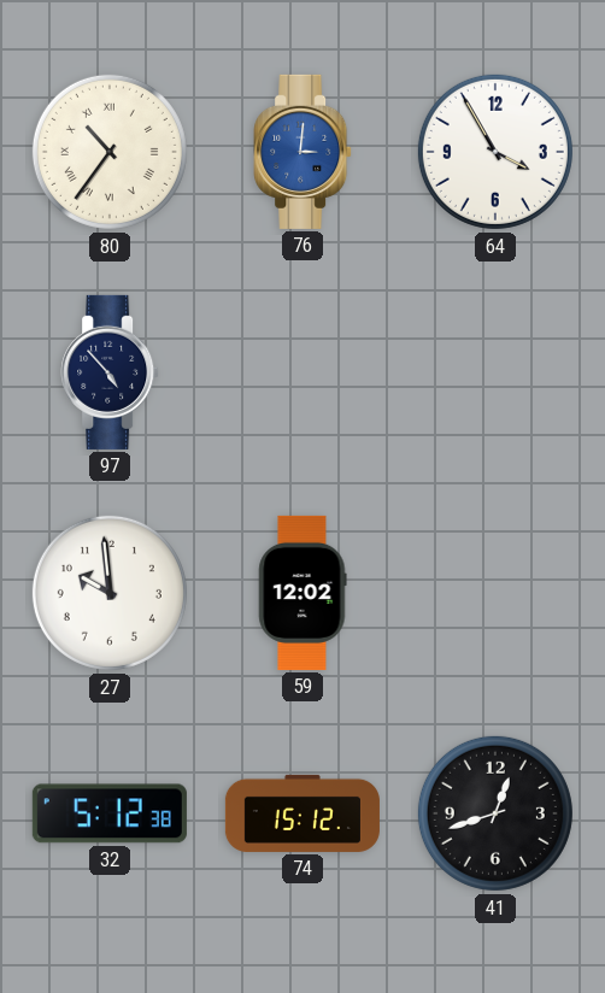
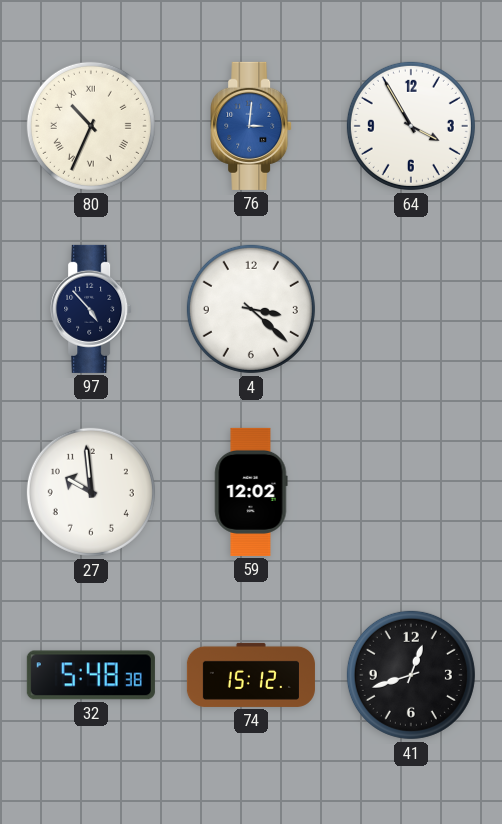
80: 10:36 -> 10:34
4: none -> 3:22
32: 5:12 -> 5:48
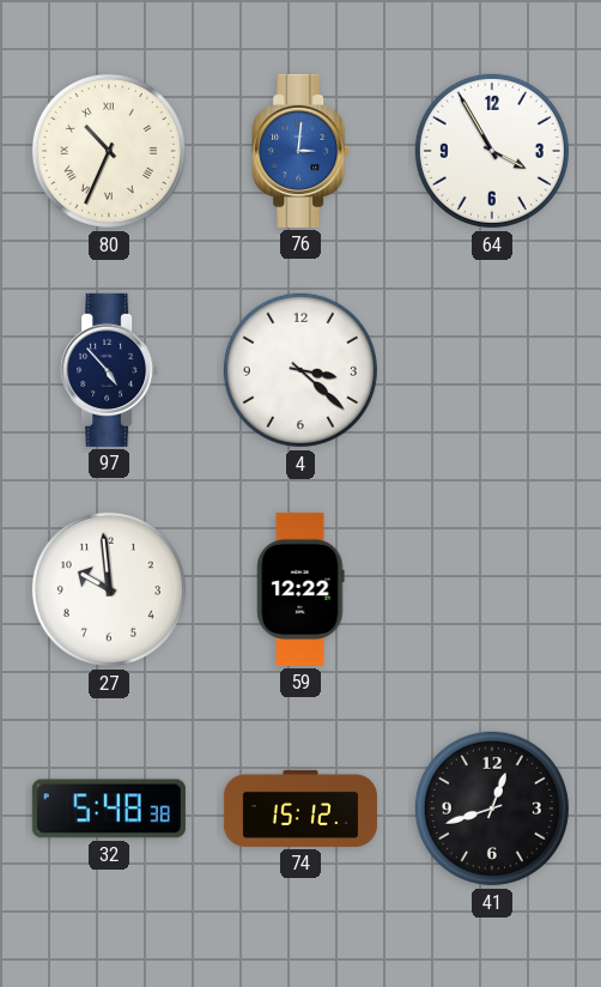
59: 12:02 -> 12:22
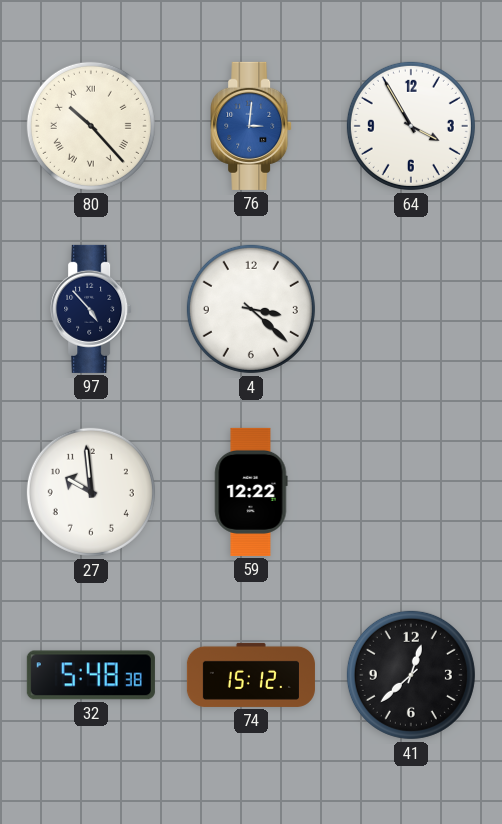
80: 10:34 -> 10:23
41: 12:42 -> 12:38
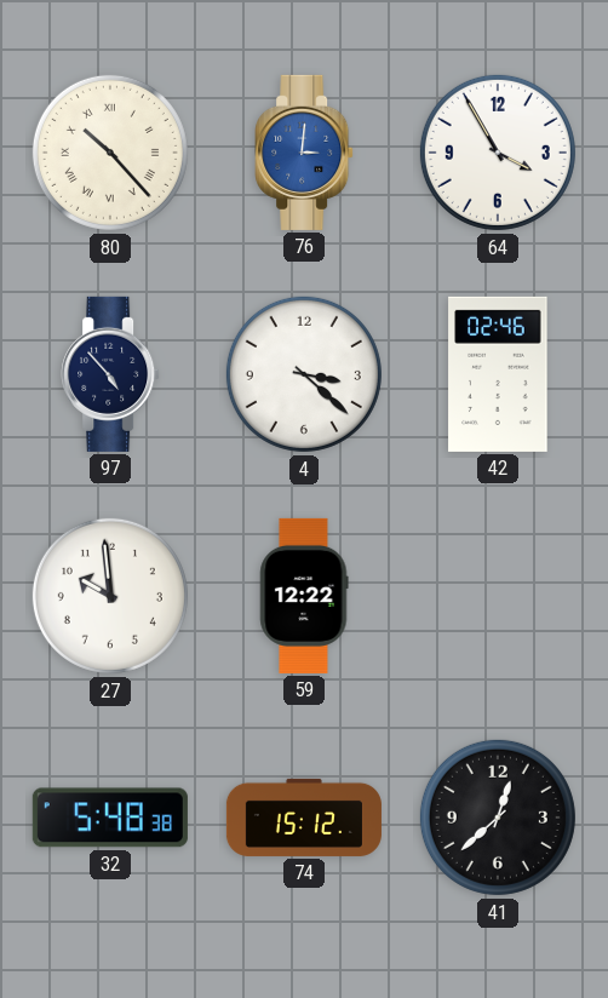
42: none -> 02:46
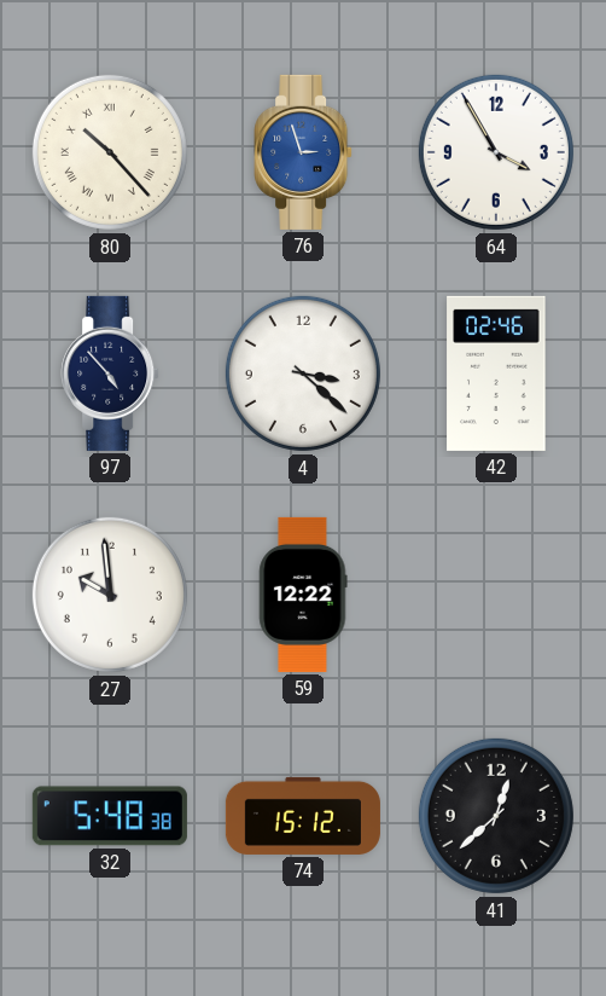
76: 3:01 -> 2:57
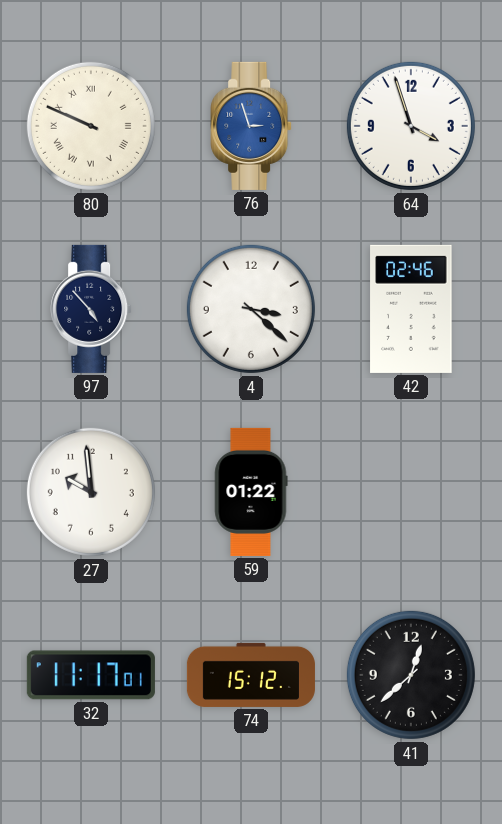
80: 10:23 -> 9:49
64: 3:55 -> 3:57
59: 12:22 -> 01:22
32: 5:48 -> 11:17
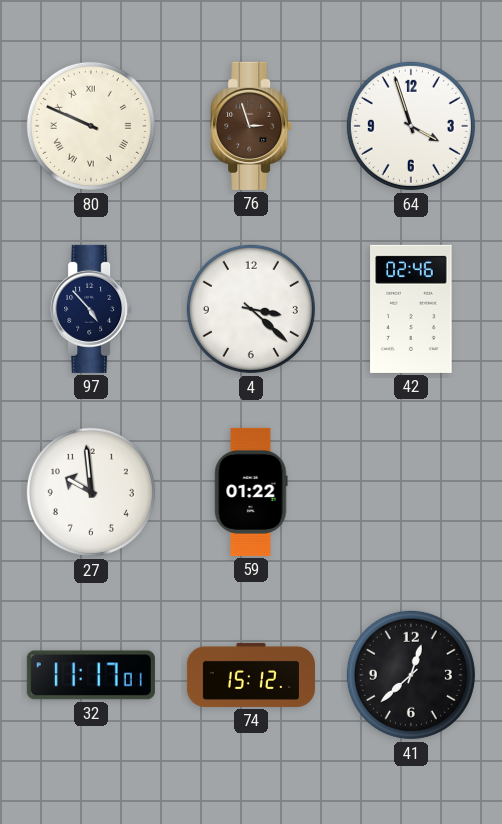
76 dial: blue -> brown
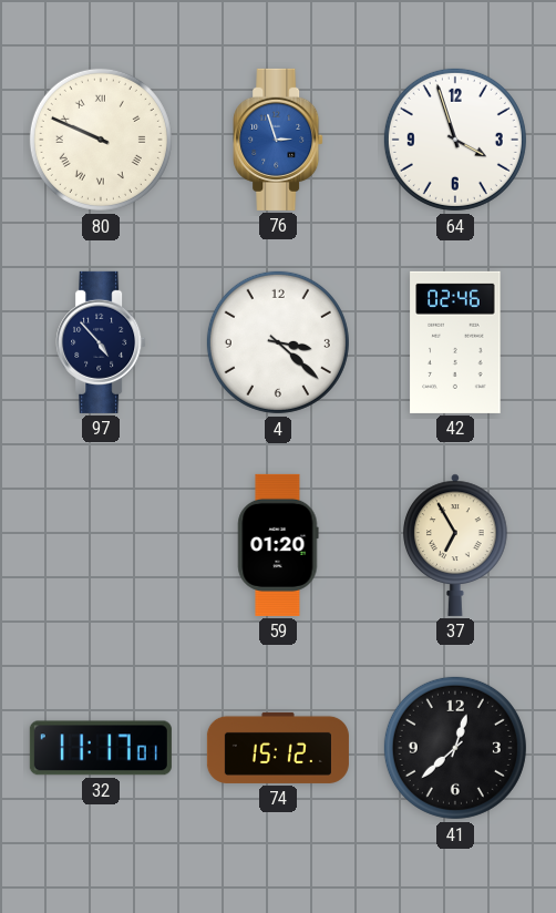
76 dial: brown -> blue
27: 9:59 -> none
59: 01:22 -> 01:20
37: none -> 6:55
